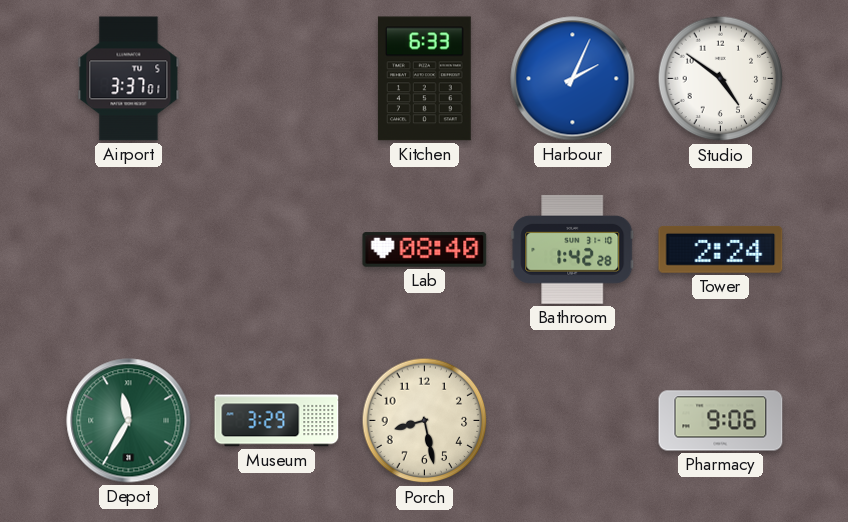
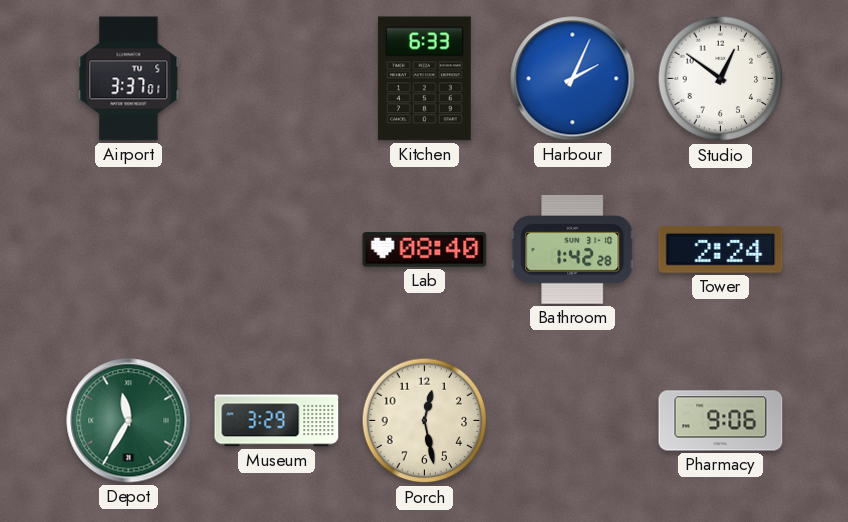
Studio: 4:51 -> 12:51
Porch: 8:28 -> 12:28
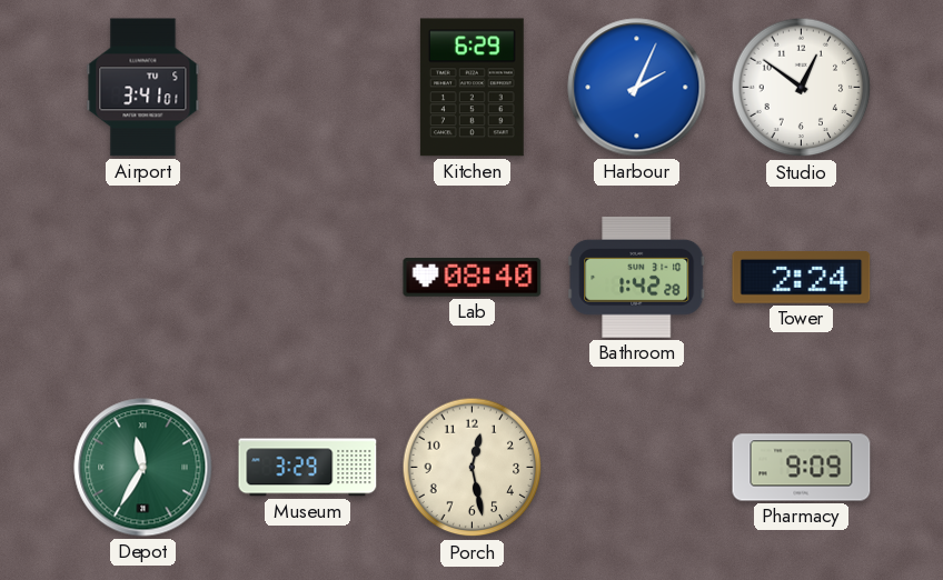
Airport: 3:37 -> 3:41
Kitchen: 6:33 -> 6:29
Pharmacy: 9:06 -> 9:09
